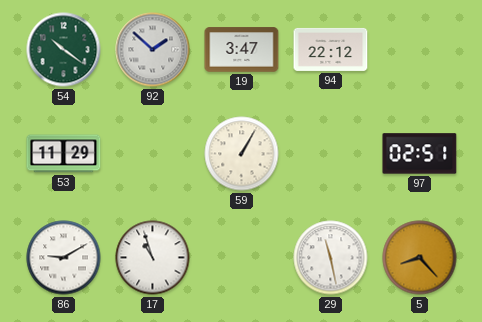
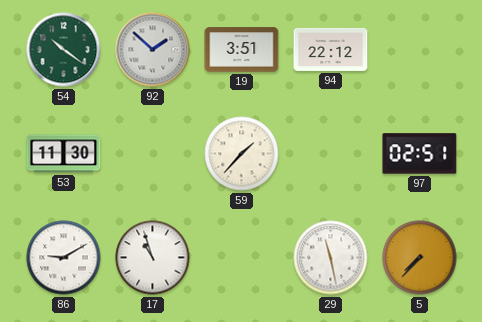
19: 3:47 -> 3:51
53: 11:29 -> 11:30
59: 1:05 -> 1:37
5: 8:23 -> 7:37
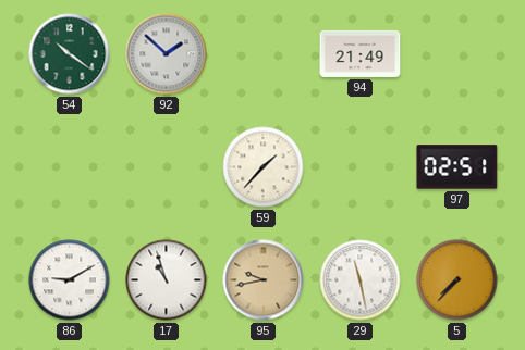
19: 3:51 -> none
94: 22:12 -> 21:49
53: 11:30 -> none
95: none -> 9:43
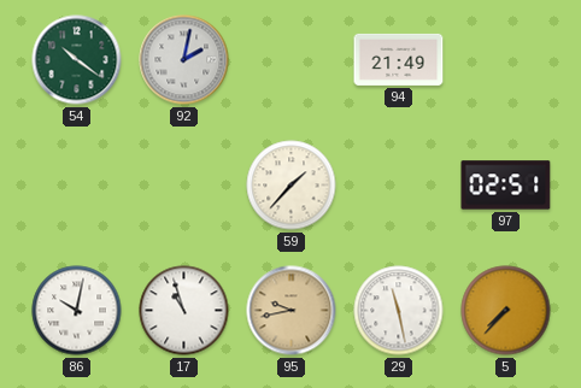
92: 1:52 -> 2:02
86: 9:10 -> 10:02
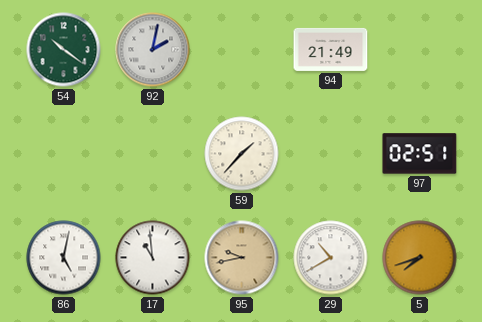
86: 10:02 -> 5:02
17: 10:57 -> 10:59
29: 11:28 -> 10:40
5: 7:37 -> 7:42
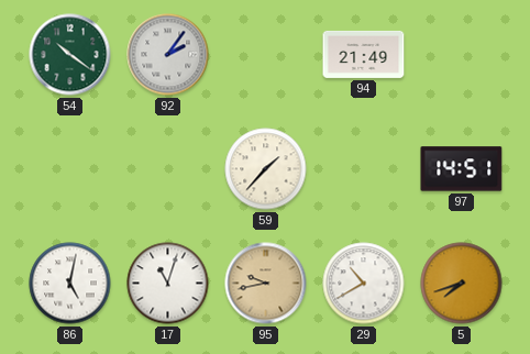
92: 2:02 -> 2:06
97: 02:51 -> 14:51
17: 10:59 -> 11:03
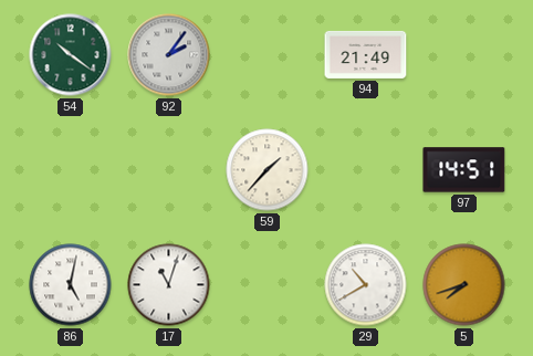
95: 9:43 -> none
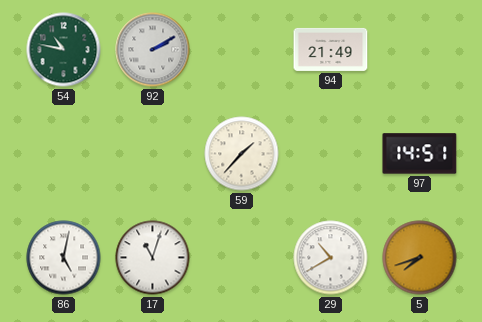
54: 10:21 -> 10:47
92: 2:06 -> 2:10
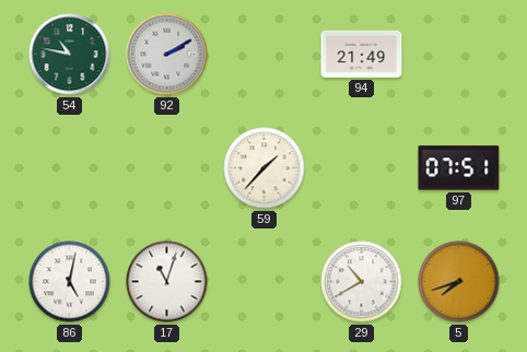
97: 14:51 -> 07:51
